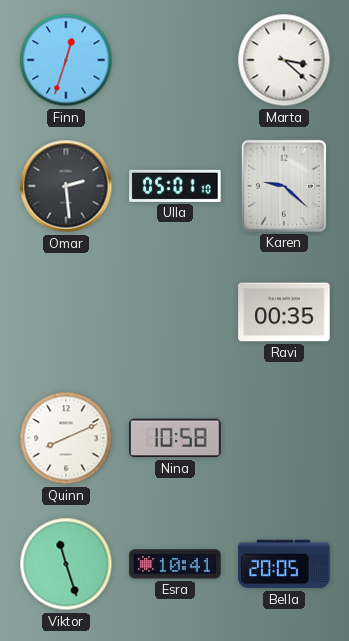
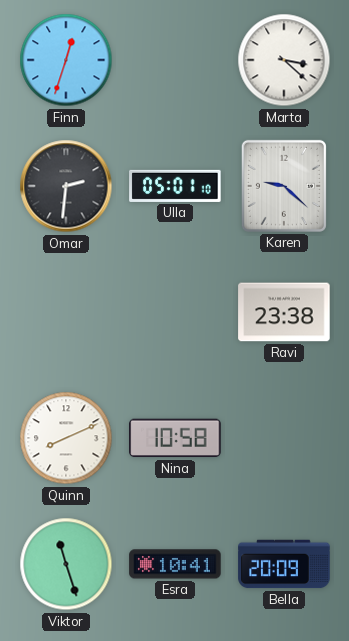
Omar: 2:29 -> 2:31
Ravi: 00:35 -> 23:38
Bella: 20:05 -> 20:09
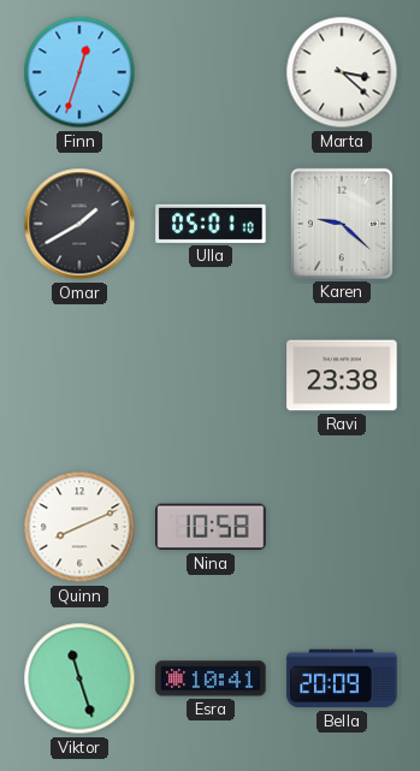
Omar: 2:31 -> 1:40
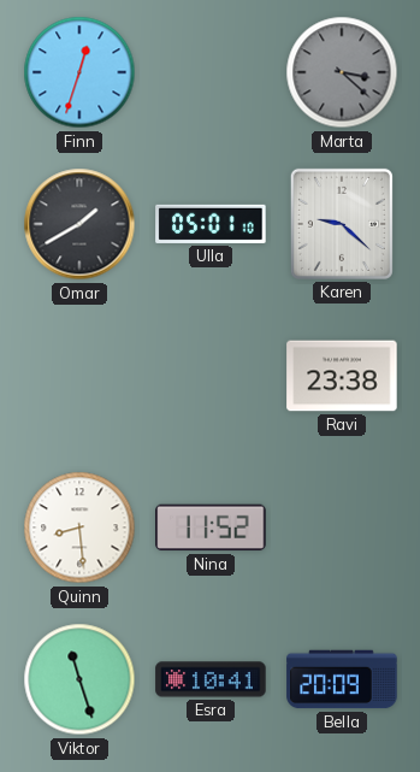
Marta dial: white -> grey
Quinn: 8:11 -> 8:29
Nina: 10:58 -> 11:52
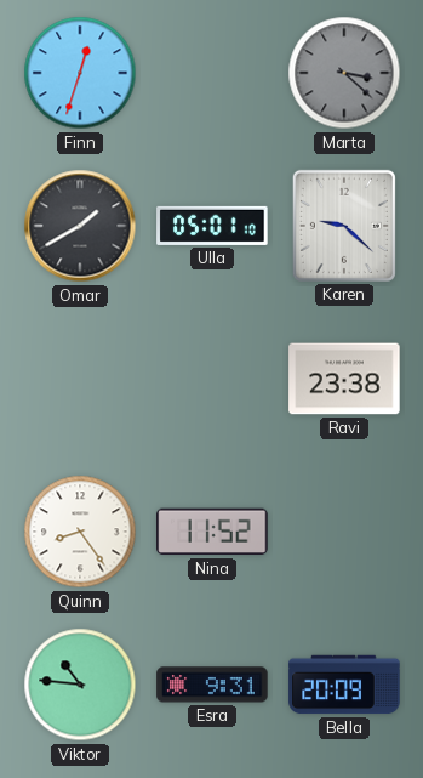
Quinn: 8:29 -> 8:24
Viktor: 11:27 -> 10:46
Esra: 10:41 -> 9:31
